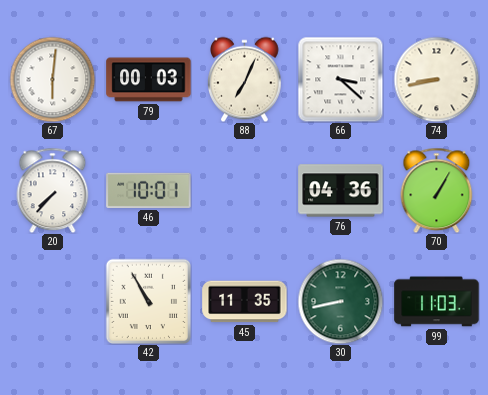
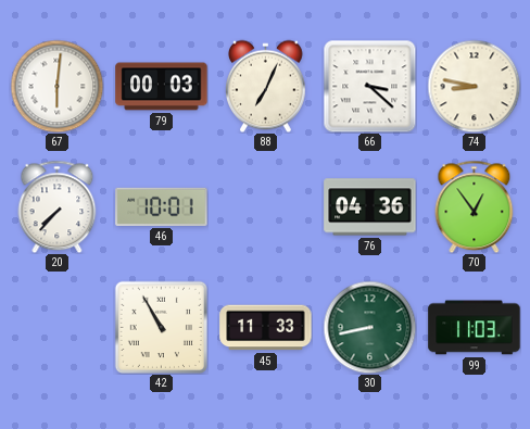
74: 8:43 -> 8:47
70: 1:05 -> 12:54
45: 11:35 -> 11:33
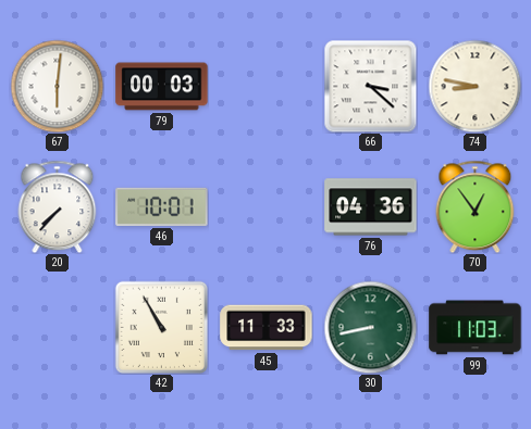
88: 7:04 -> none
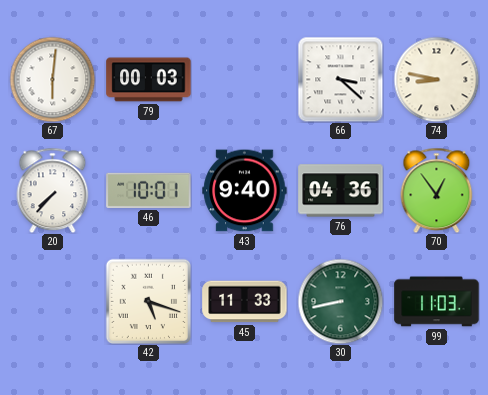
43: none -> 9:40
42: 10:55 -> 5:18
